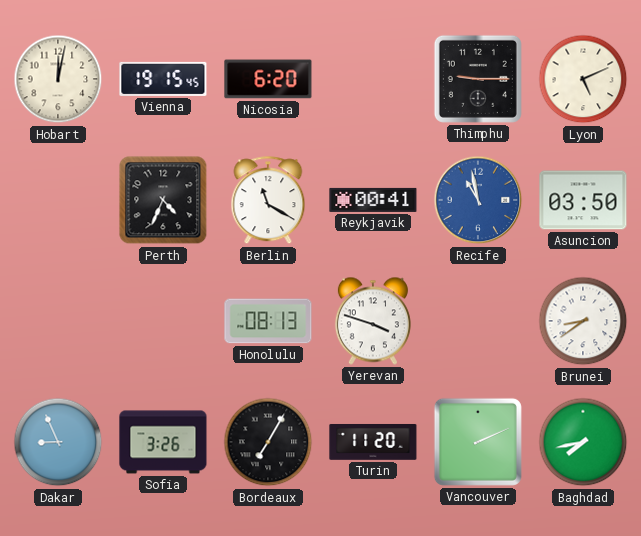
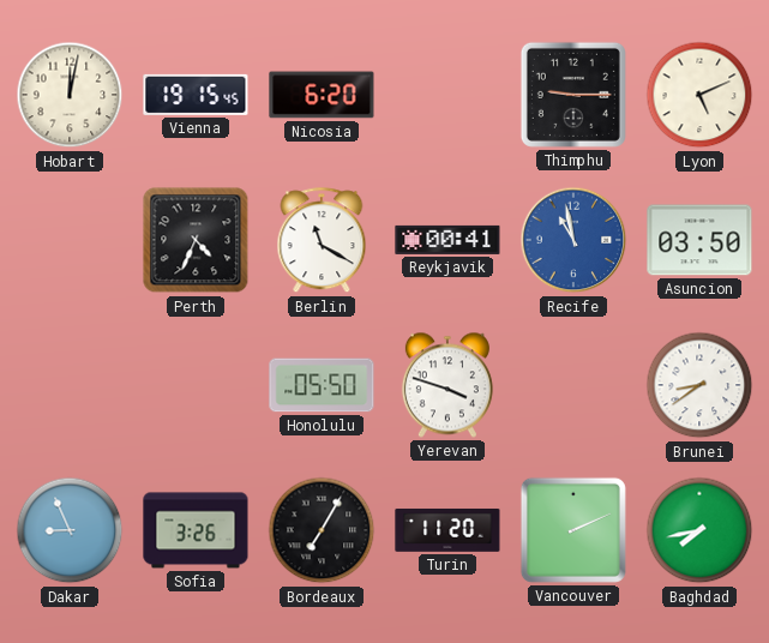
Honolulu: 08:13 -> 05:50
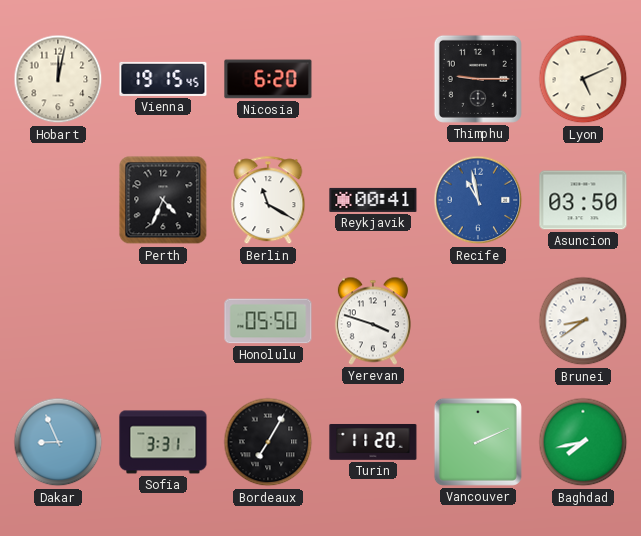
Sofia: 3:26 -> 3:31
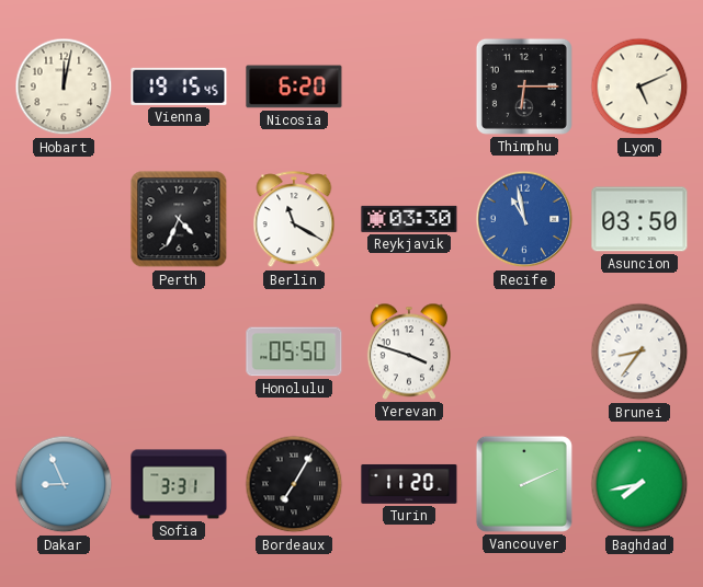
Thimphu: 9:15 -> 6:15
Reykjavik: 00:41 -> 03:30
Brunei: 8:39 -> 8:36
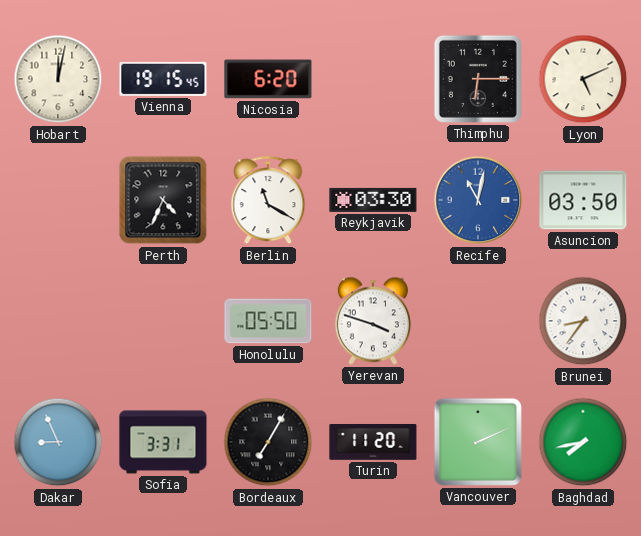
Recife: 10:58 -> 11:02
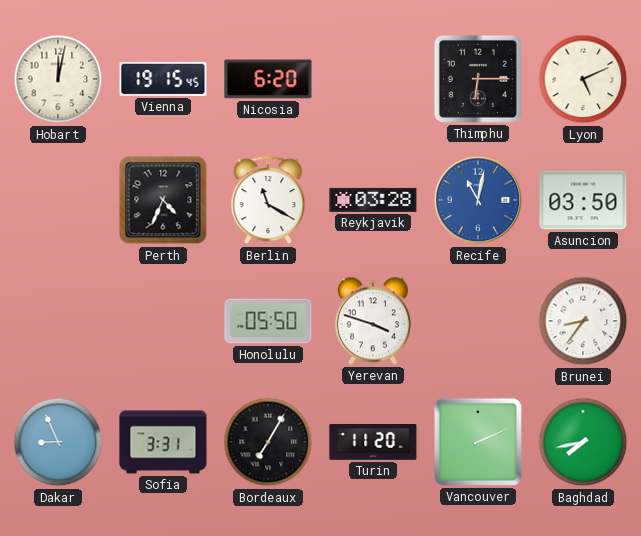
Reykjavik: 03:30 -> 03:28
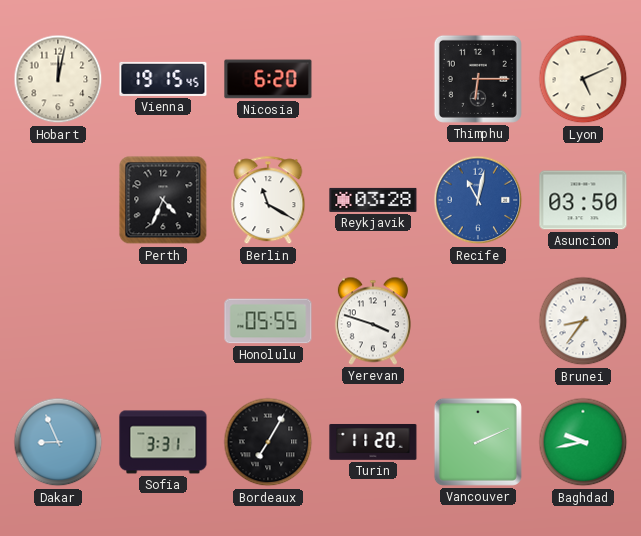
Honolulu: 05:50 -> 05:55
Baghdad: 7:43 -> 9:43
